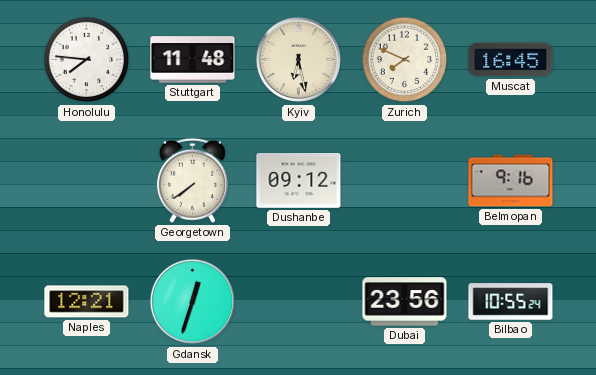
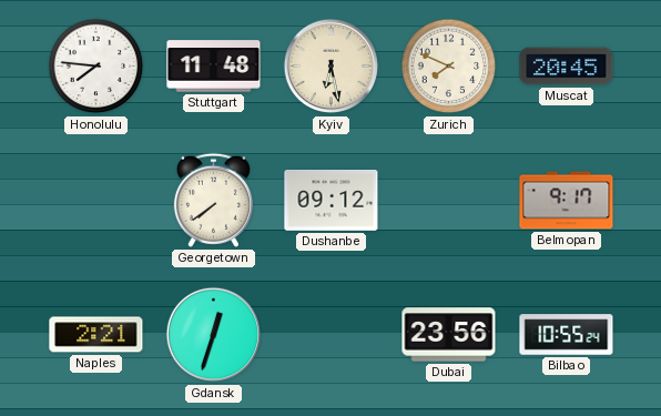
Muscat: 16:45 -> 20:45
Belmopan: 9:16 -> 9:17
Naples: 12:21 -> 2:21
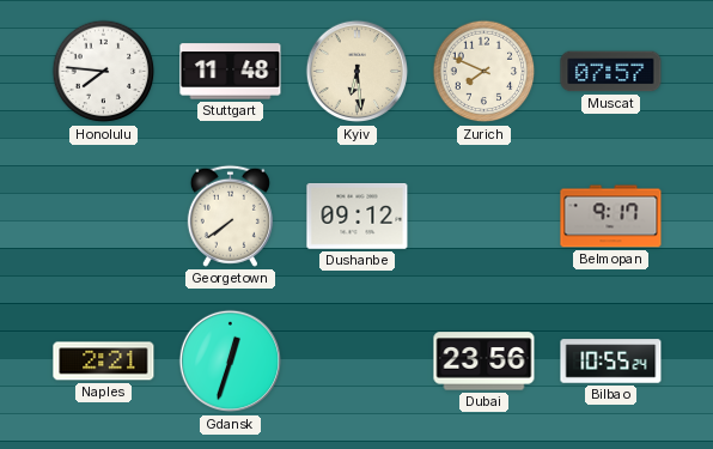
Kyiv: 6:28 -> 6:29
Muscat: 20:45 -> 07:57
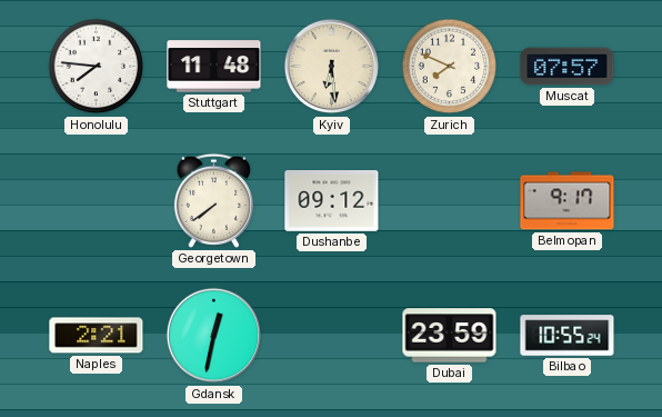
Gdansk: 12:33 -> 12:32
Dubai: 23:56 -> 23:59
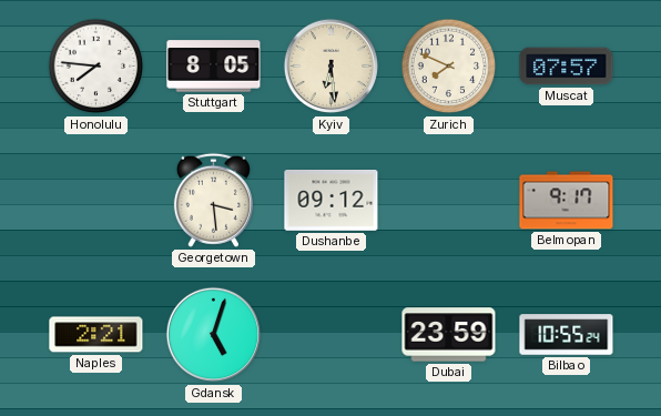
Stuttgart: 11:48 -> 8:05
Georgetown: 7:39 -> 3:29
Gdansk: 12:32 -> 5:03
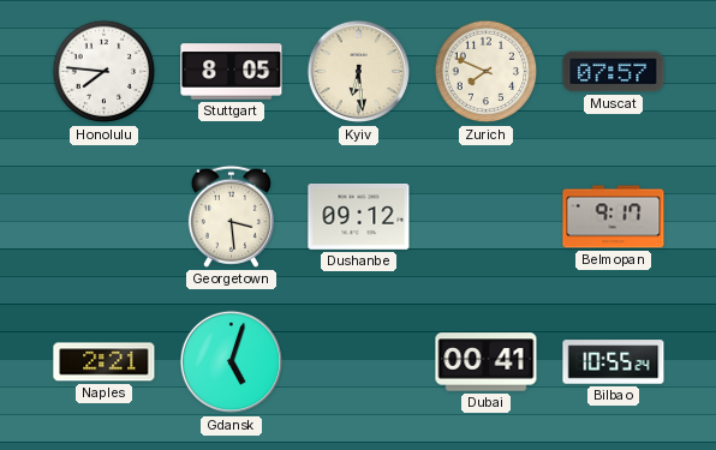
Dubai: 23:59 -> 00:41
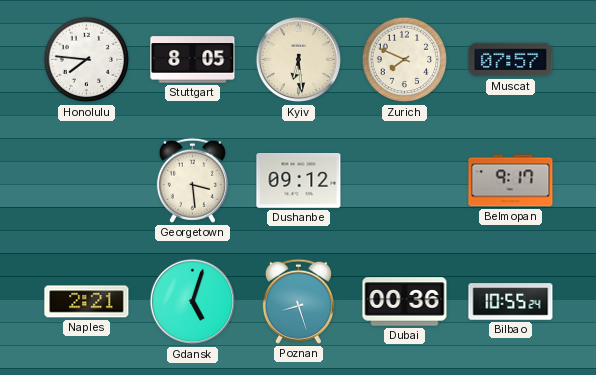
Poznan: none -> 8:27
Dubai: 00:41 -> 00:36
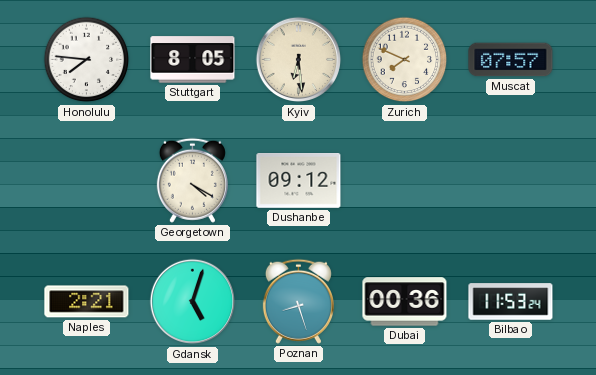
Georgetown: 3:29 -> 4:20
Belmopan: 9:17 -> none
Bilbao: 10:55 -> 11:53
